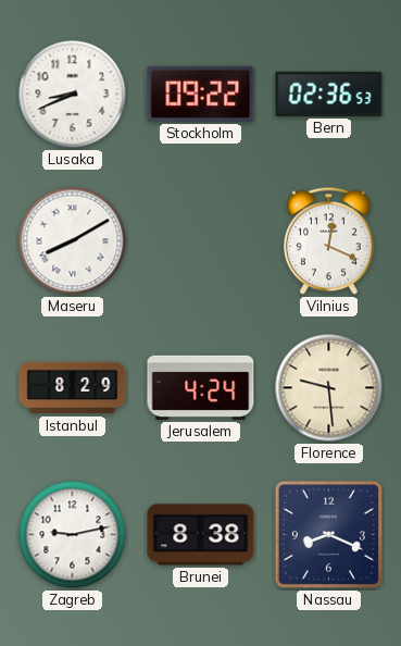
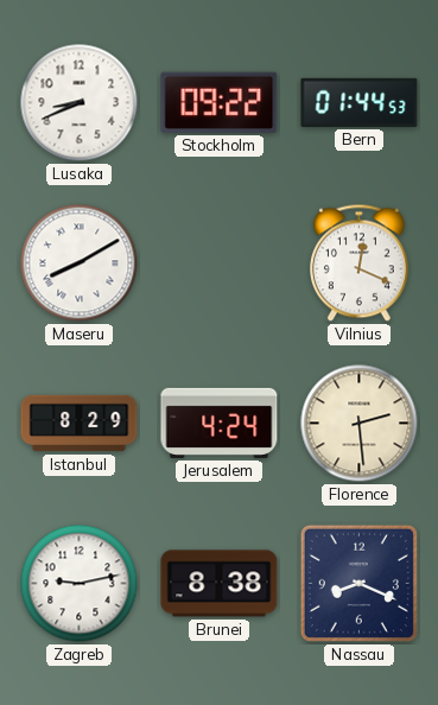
Bern: 02:36 -> 01:44
Florence: 9:29 -> 2:29
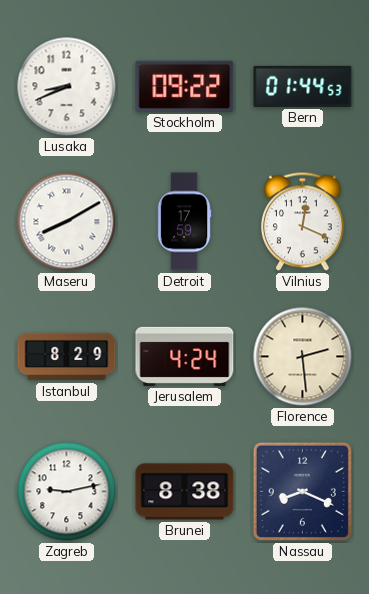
Detroit: none -> 17:59
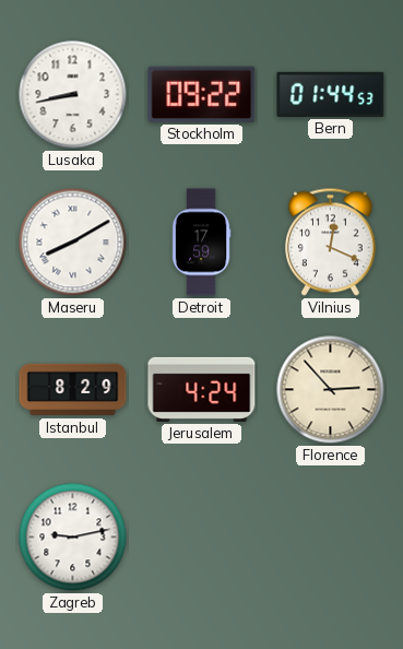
Lusaka: 8:41 -> 8:43
Florence: 2:29 -> 2:53
Brunei: 8:38 -> none
Nassau: 8:19 -> none
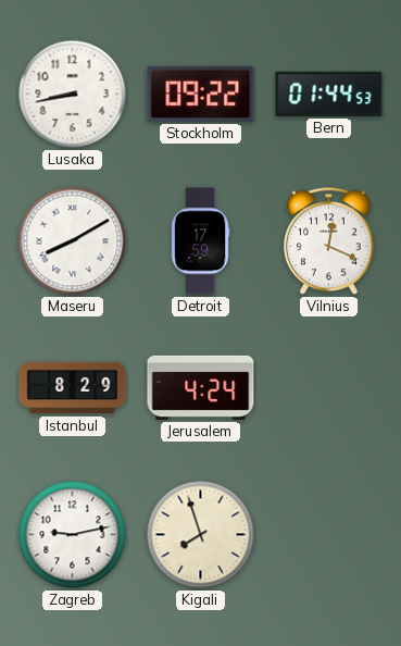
Florence: 2:53 -> none
Kigali: none -> 7:57
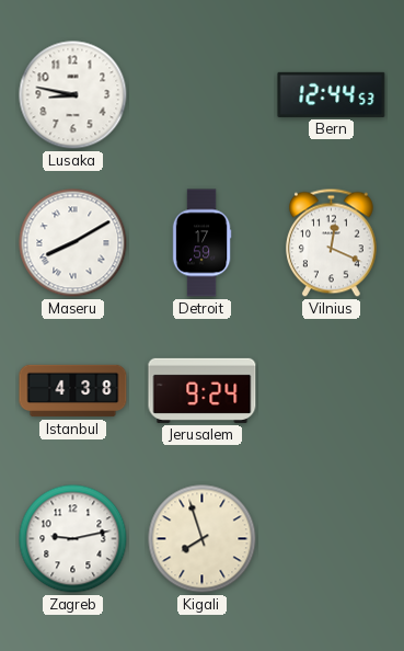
Lusaka: 8:43 -> 8:47
Stockholm: 09:22 -> none
Bern: 01:44 -> 12:44
Istanbul: 8:29 -> 4:38
Jerusalem: 4:24 -> 9:24
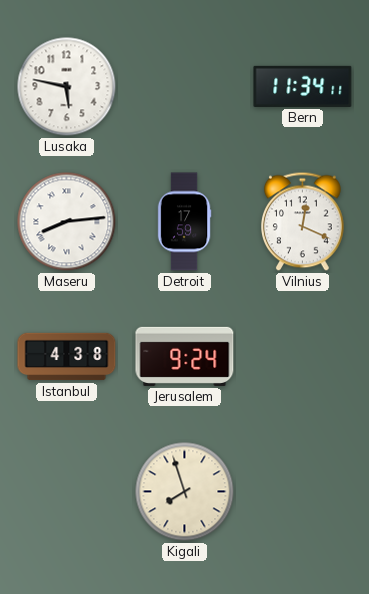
Lusaka: 8:47 -> 5:47
Bern: 12:44 -> 11:34
Maseru: 8:10 -> 8:14
Zagreb: 9:13 -> none
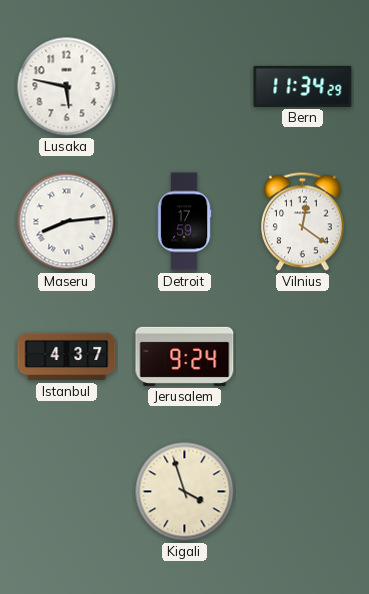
Bern: 11:34:11 -> 11:34:29
Vilnius: 12:19 -> 12:21
Istanbul: 4:38 -> 4:37
Kigali: 7:57 -> 3:57
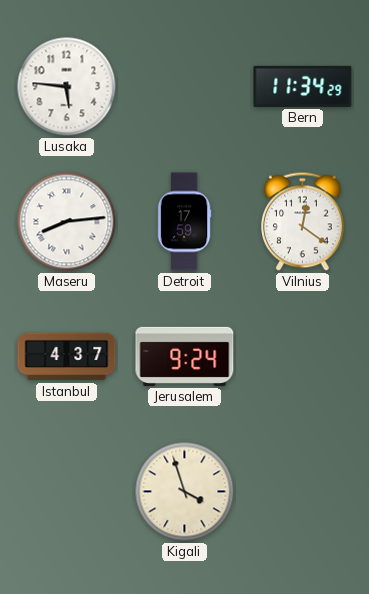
Lusaka: 5:47 -> 5:46
